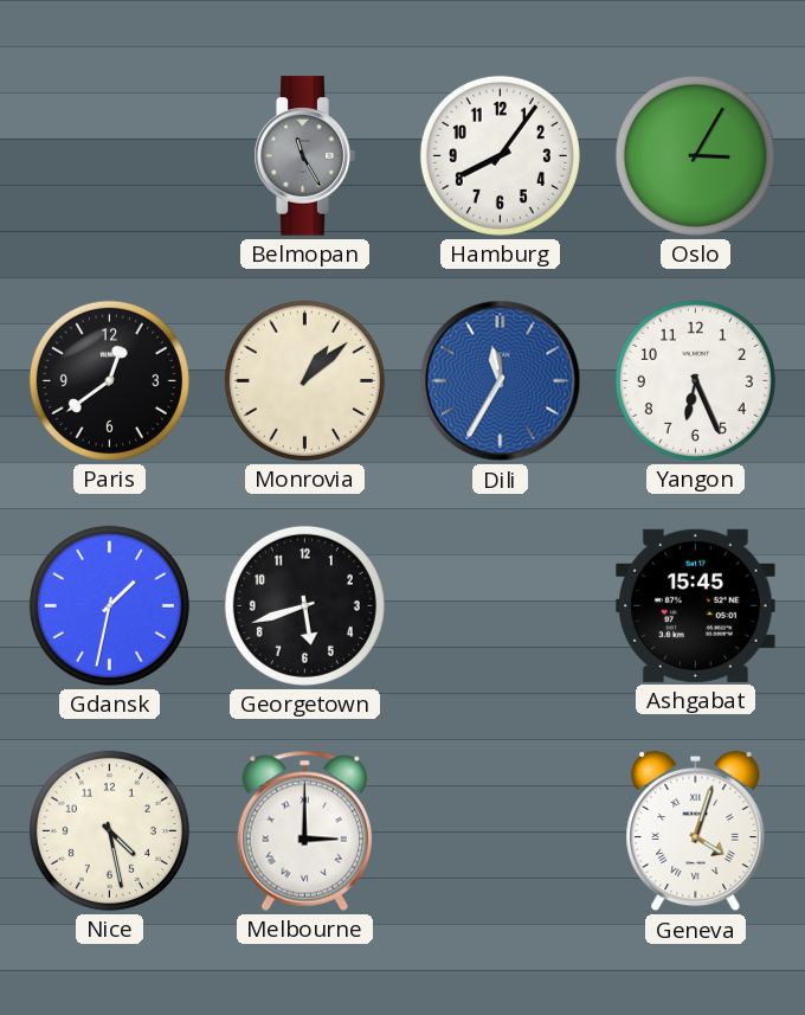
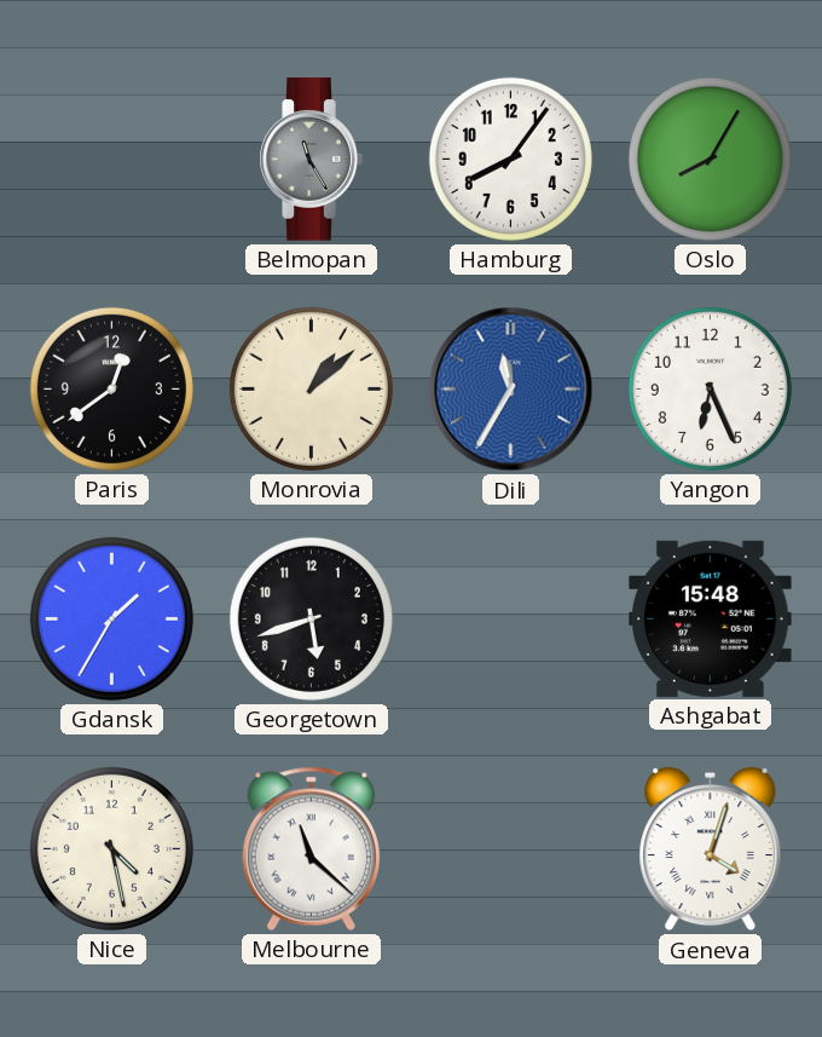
Oslo: 3:05 -> 8:05
Gdansk: 1:32 -> 1:35
Ashgabat: 15:45 -> 15:48
Melbourne: 3:00 -> 11:22
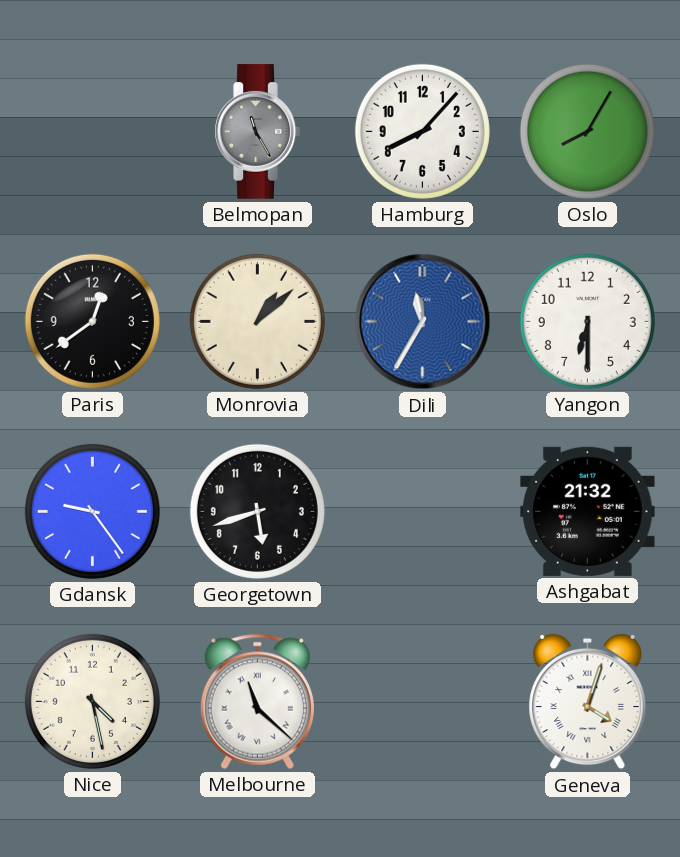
Hamburg: 8:06 -> 8:07
Yangon: 6:26 -> 6:30
Gdansk: 1:35 -> 9:24
Ashgabat: 15:48 -> 21:32
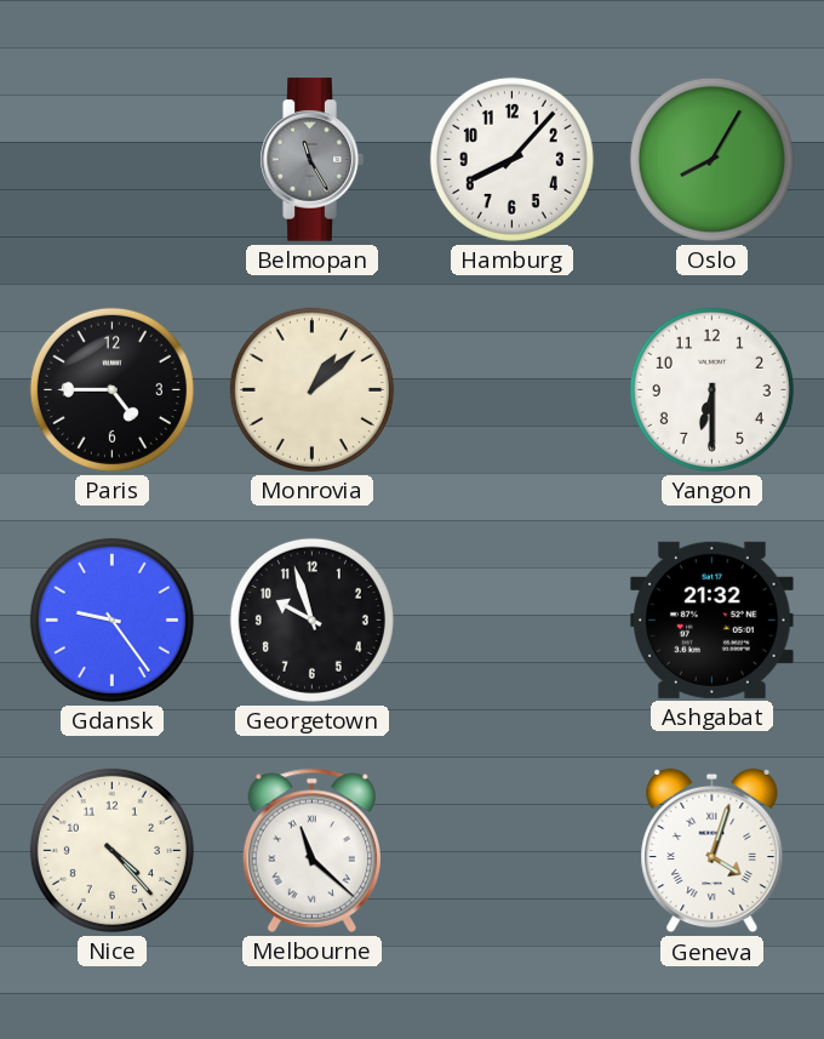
Paris: 12:39 -> 4:45
Dili: 11:35 -> none
Georgetown: 5:42 -> 9:57
Nice: 4:28 -> 4:23
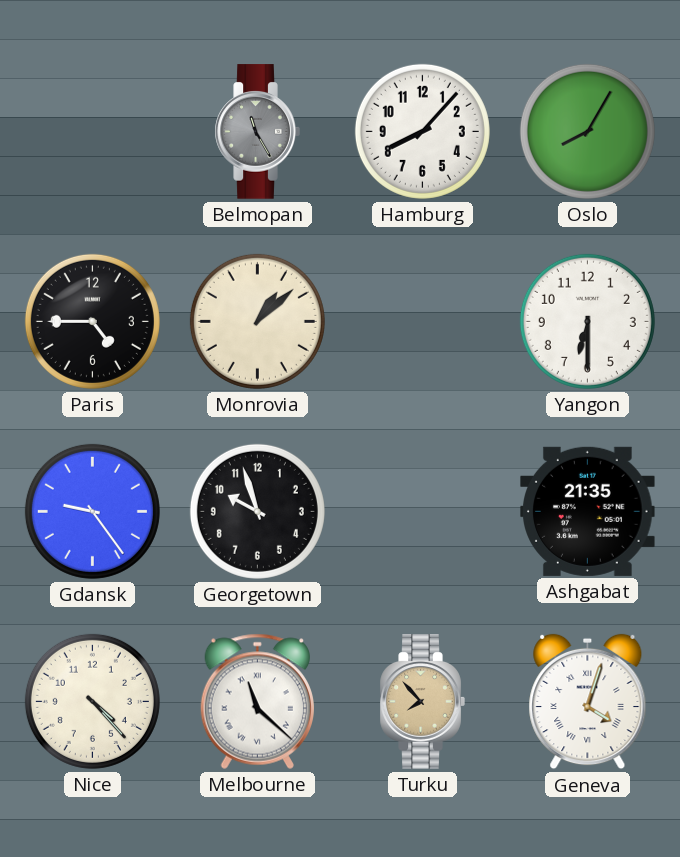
Ashgabat: 21:32 -> 21:35
Turku: none -> 7:53
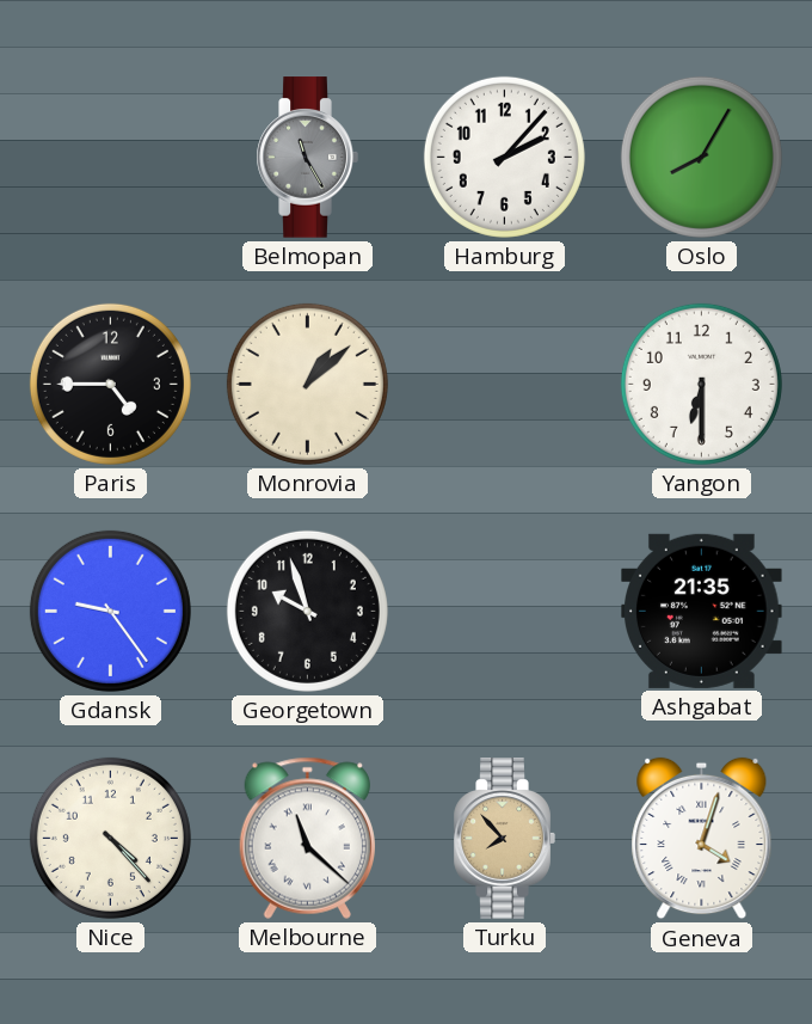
Hamburg: 8:07 -> 2:07
